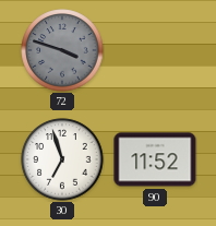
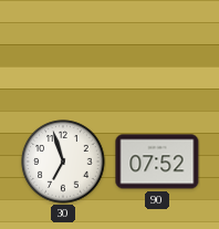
72: 3:48 -> none
90: 11:52 -> 07:52
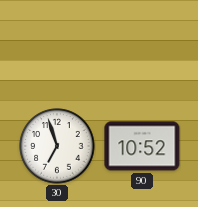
90: 07:52 -> 10:52
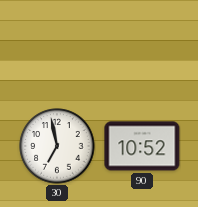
30: 6:57 -> 6:58
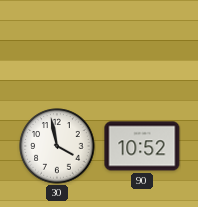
30: 6:58 -> 3:58
